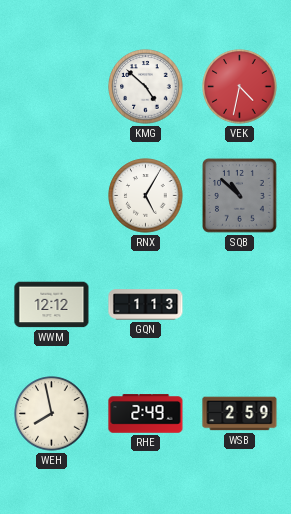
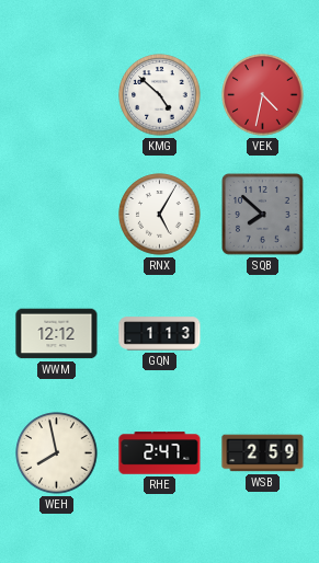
SQB: 10:52 -> 7:52
RHE: 2:49 -> 2:47
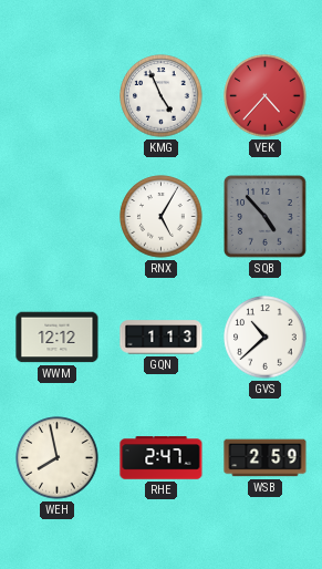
KMG: 4:52 -> 4:56
VEK: 4:32 -> 4:37
SQB: 7:52 -> 4:53
GVS: none -> 10:38
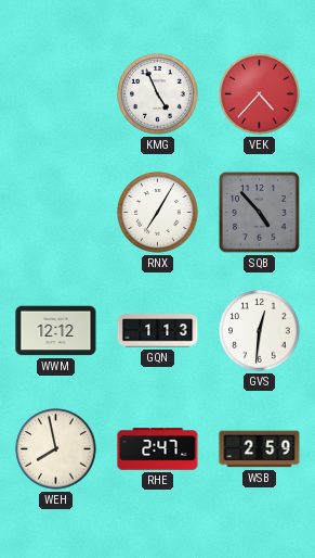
RNX: 5:05 -> 7:05
GVS: 10:38 -> 12:31
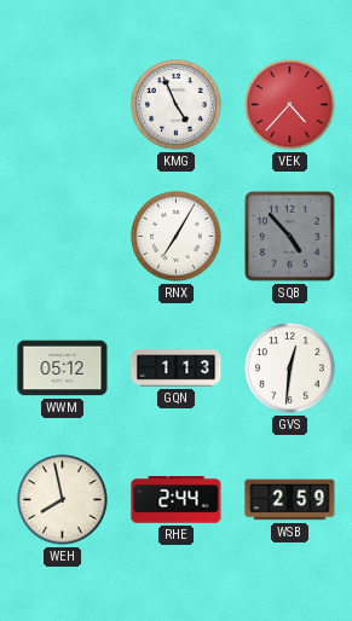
WWM: 12:12 -> 05:12
RHE: 2:47 -> 2:44
